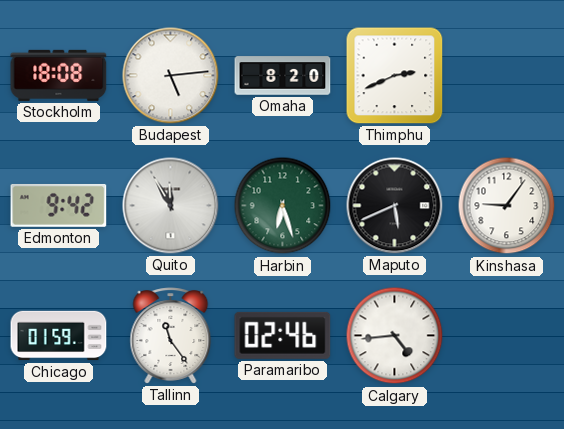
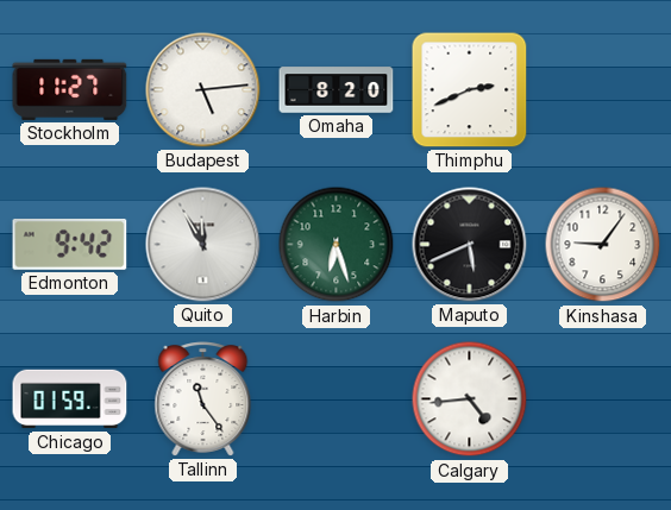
Stockholm: 18:08 -> 11:27
Paramaribo: 02:46 -> none
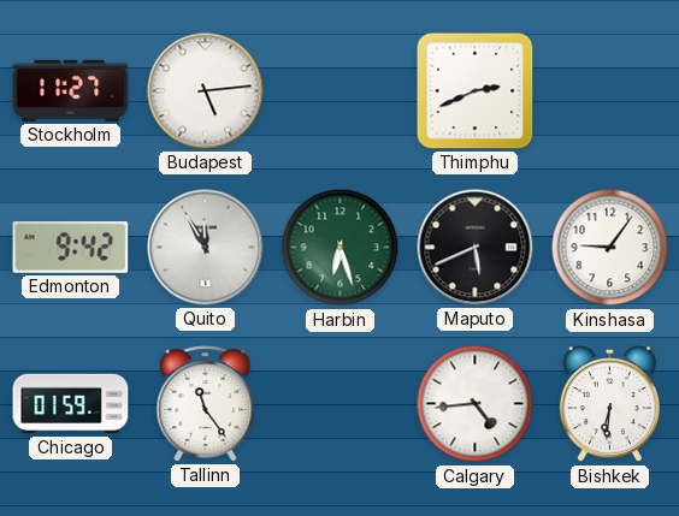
Omaha: 8:20 -> none
Bishkek: none -> 6:31
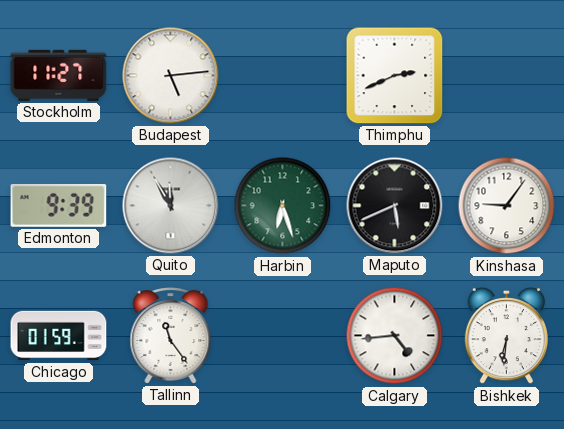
Edmonton: 9:42 -> 9:39
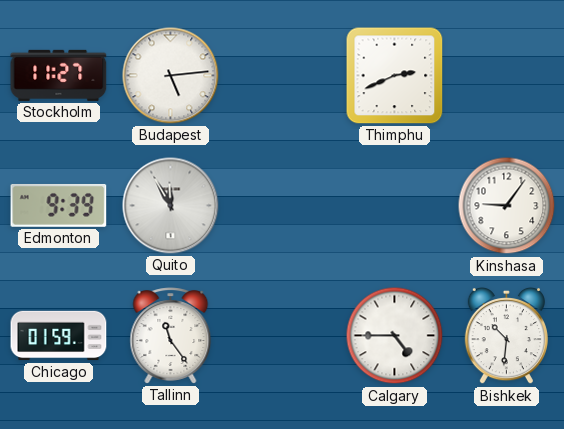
Harbin: 6:27 -> none
Maputo: 5:41 -> none
Calgary: 4:44 -> 4:45
Bishkek: 6:31 -> 10:31
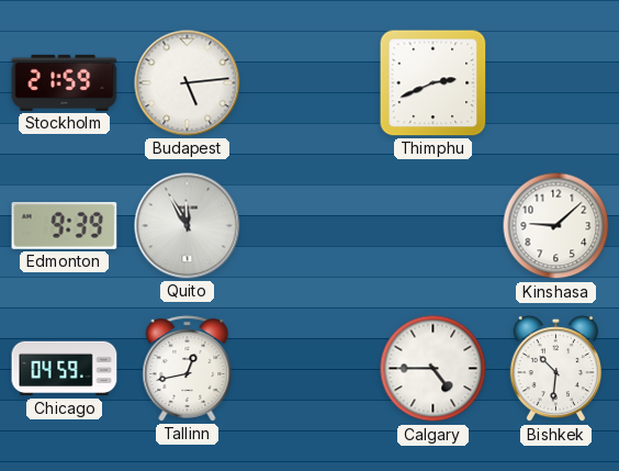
Stockholm: 11:27 -> 21:59
Kinshasa: 9:06 -> 9:08
Chicago: 01:59 -> 04:59
Tallinn: 11:24 -> 12:43
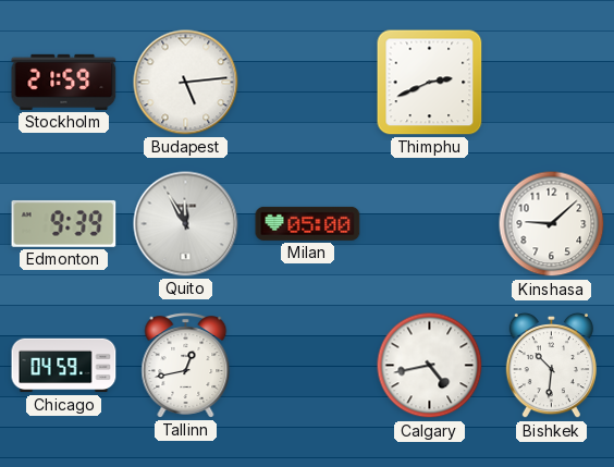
Milan: none -> 05:00
Calgary: 4:45 -> 4:43
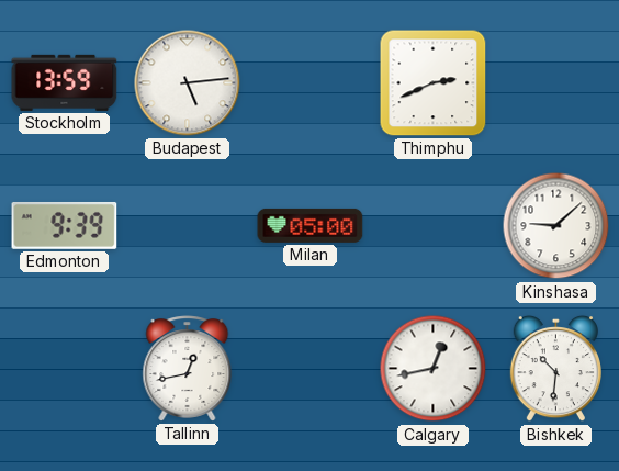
Stockholm: 21:59 -> 13:59
Quito: 11:55 -> none
Chicago: 04:59 -> none
Calgary: 4:43 -> 12:43
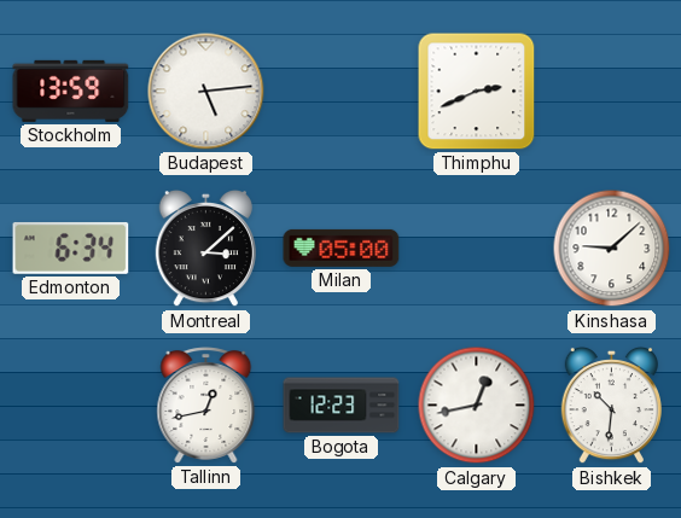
Edmonton: 9:39 -> 6:34
Montreal: none -> 3:08
Bogota: none -> 12:23
